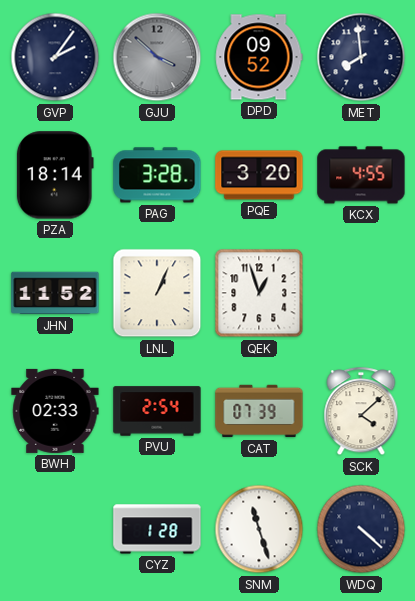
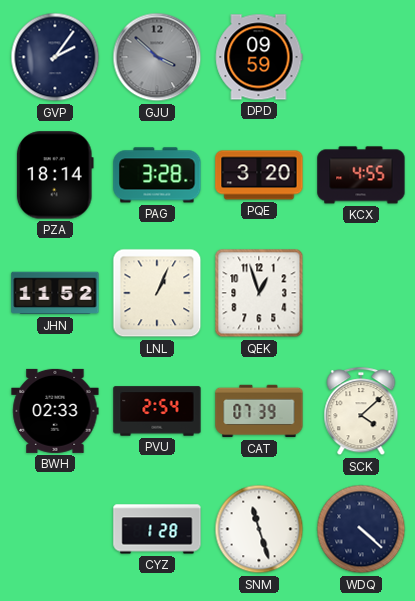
DPD: 09:52 -> 09:59
MET: 7:59 -> none
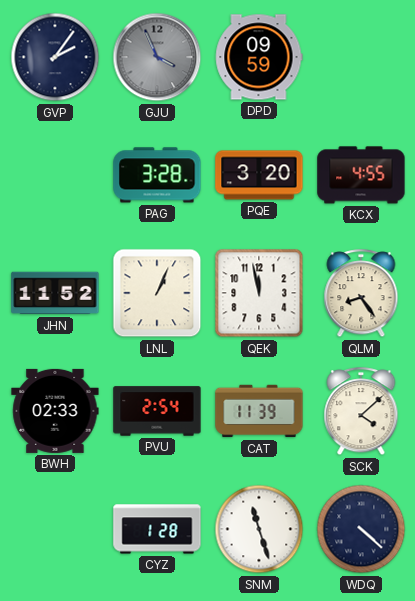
GJU: 3:52 -> 3:56
PZA: 18:14 -> none
QEK: 12:57 -> 11:58
QLM: none -> 8:24
CAT: 07:39 -> 11:39
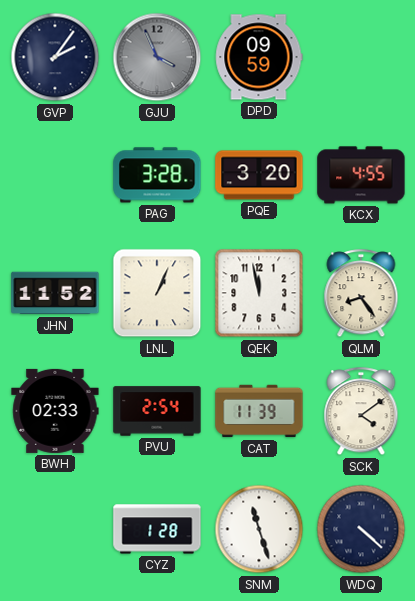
SCK: 4:08 -> 4:09
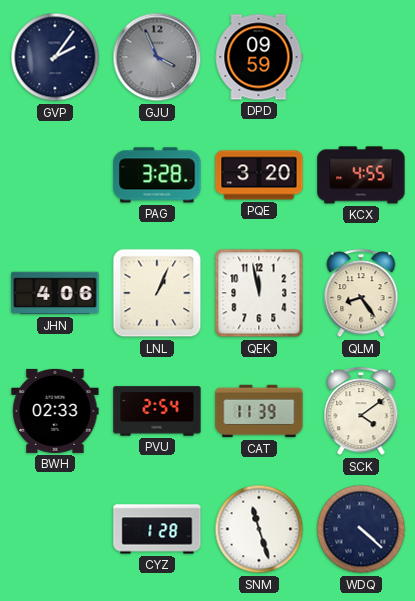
JHN: 11:52 -> 4:06
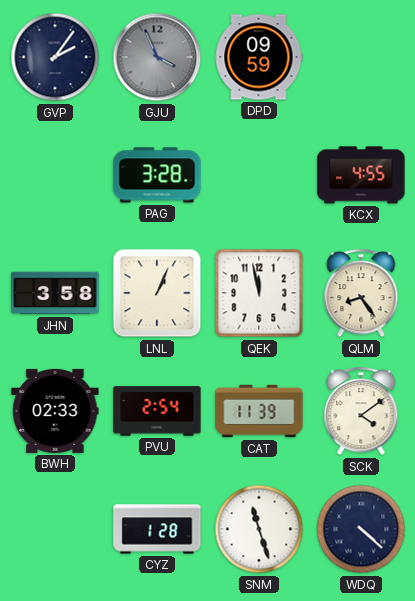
PQE: 3:20 -> none
JHN: 4:06 -> 3:58
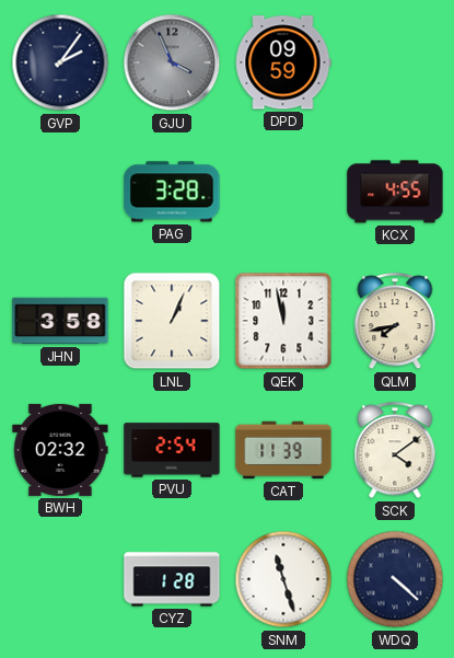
QLM: 8:24 -> 7:43
BWH: 02:33 -> 02:32
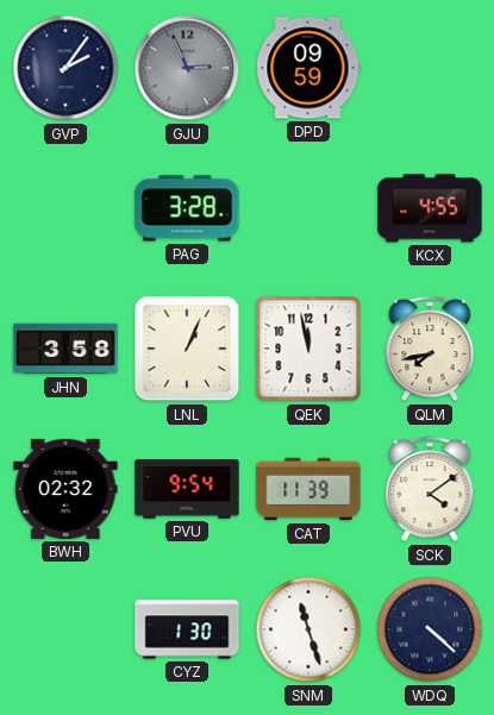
GJU: 3:56 -> 2:56
PVU: 2:54 -> 9:54
CYZ: 1:28 -> 1:30
